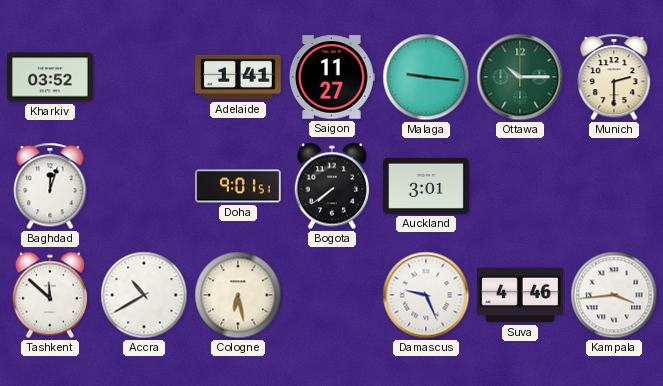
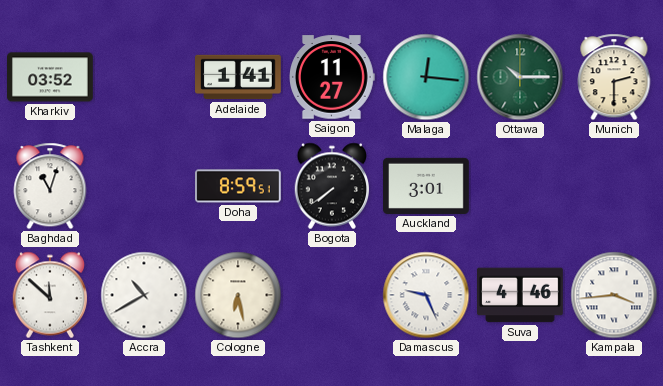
Malaga: 9:16 -> 12:16
Baghdad: 12:03 -> 11:03
Doha: 9:01 -> 8:59
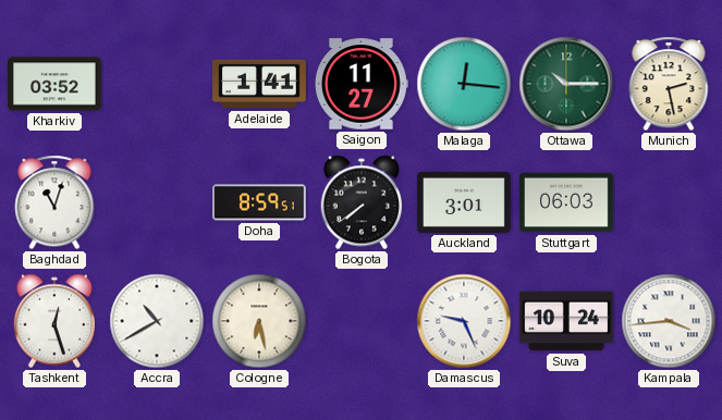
Munich: 2:30 -> 2:28
Stuttgart: none -> 06:03
Tashkent: 11:52 -> 12:27
Suva: 4:46 -> 10:24
